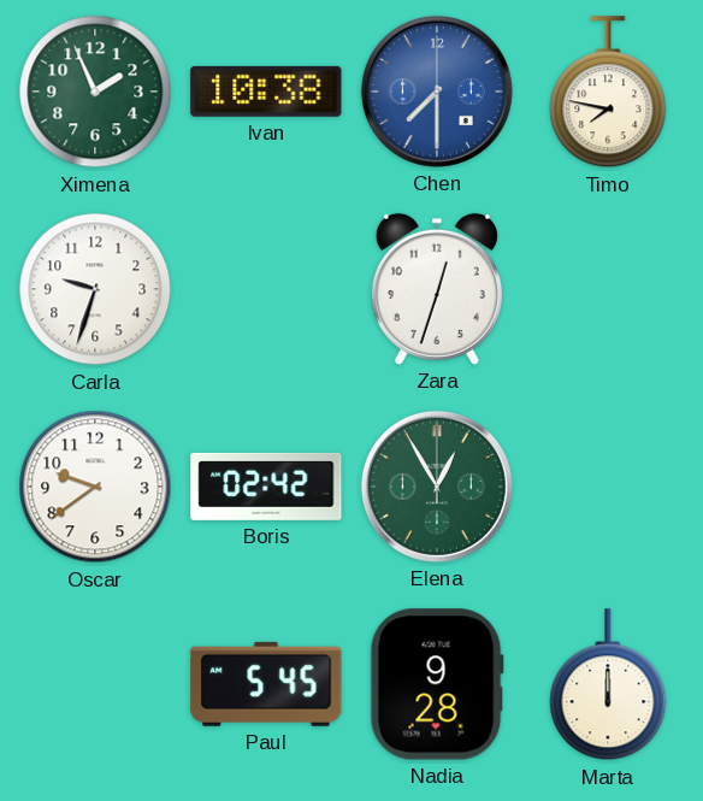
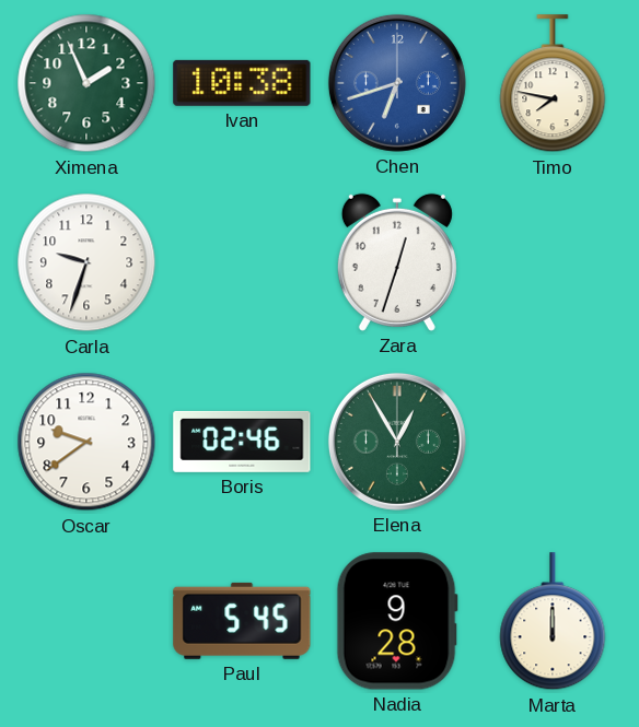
Chen: 7:30 -> 6:42
Boris: 02:42 -> 02:46
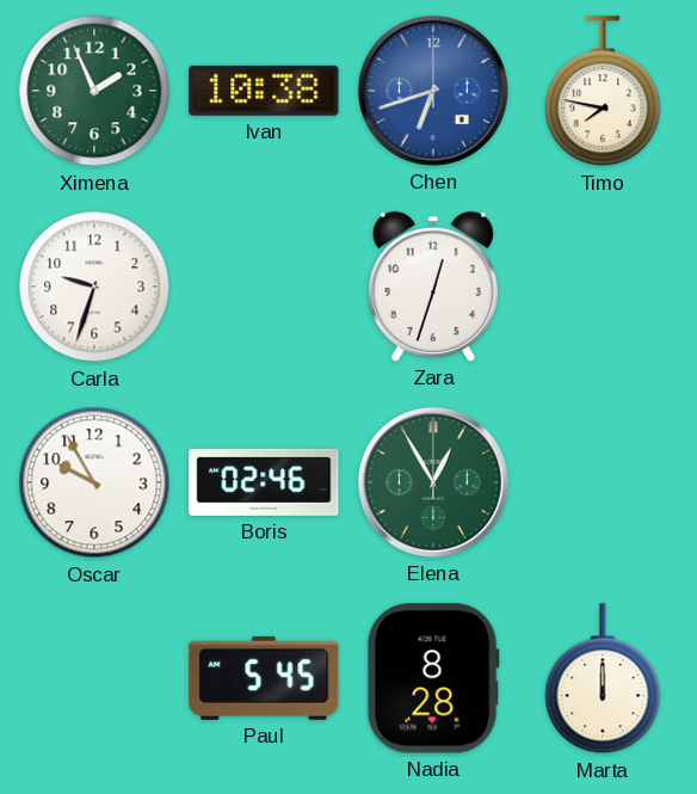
Oscar: 9:39 -> 9:55
Nadia: 9:28 -> 8:28
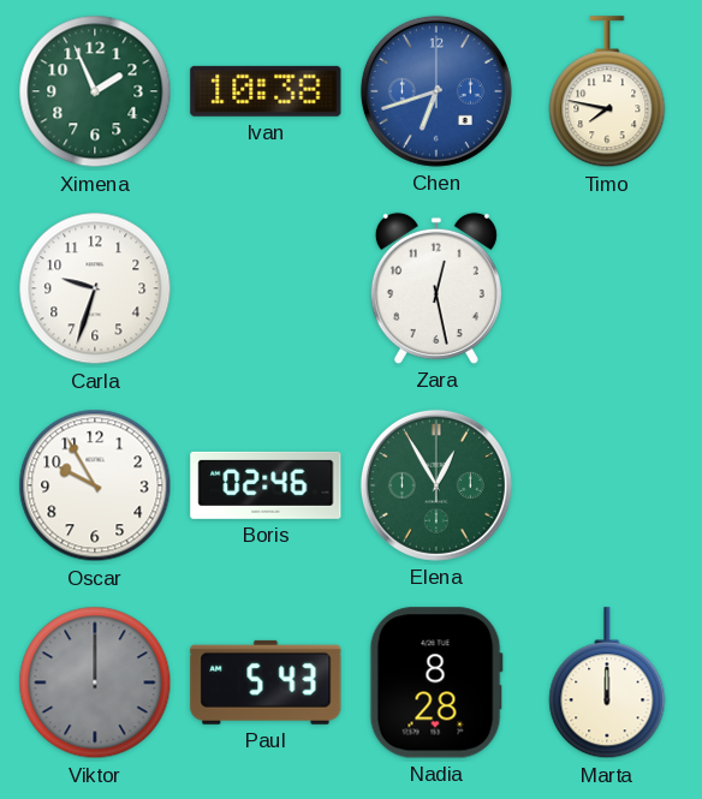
Zara: 12:33 -> 12:28
Viktor: none -> 12:00
Paul: 5:45 -> 5:43
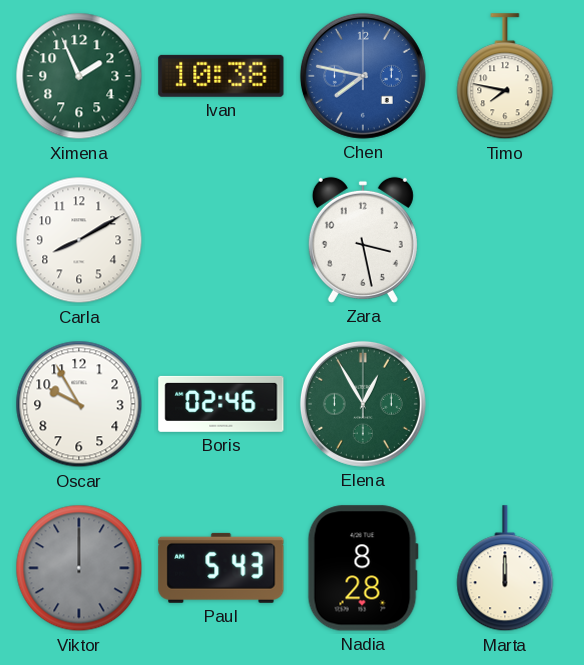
Chen: 6:42 -> 7:47
Carla: 9:33 -> 8:10
Zara: 12:28 -> 3:28
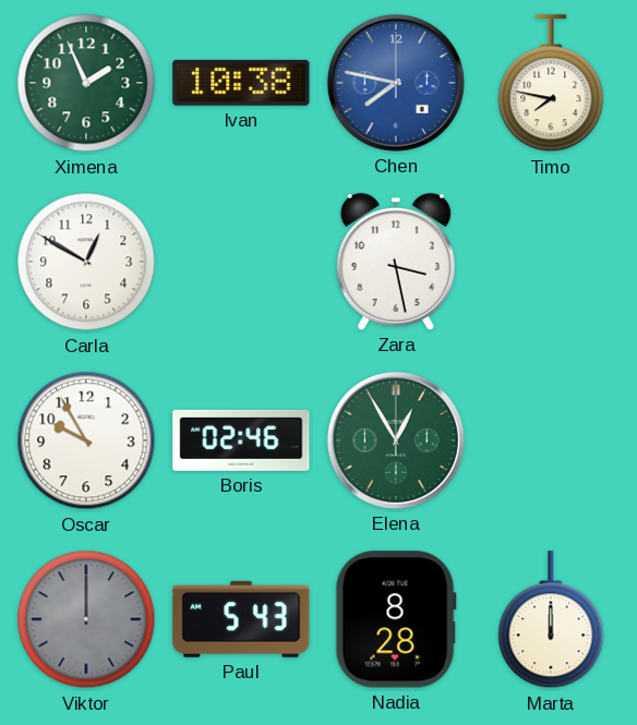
Carla: 8:10 -> 12:50
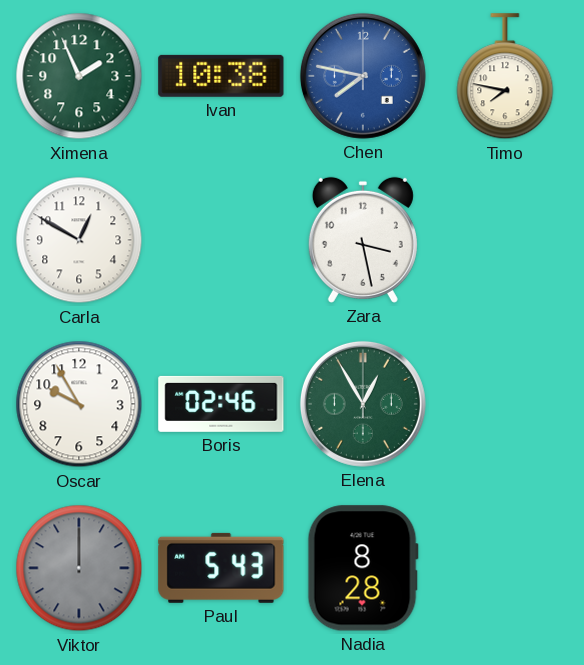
Marta: 12:00 -> none
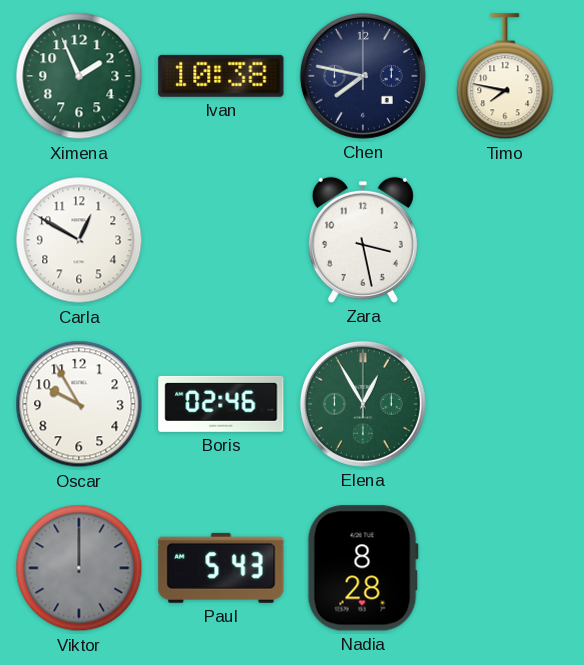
Chen dial: blue -> navy
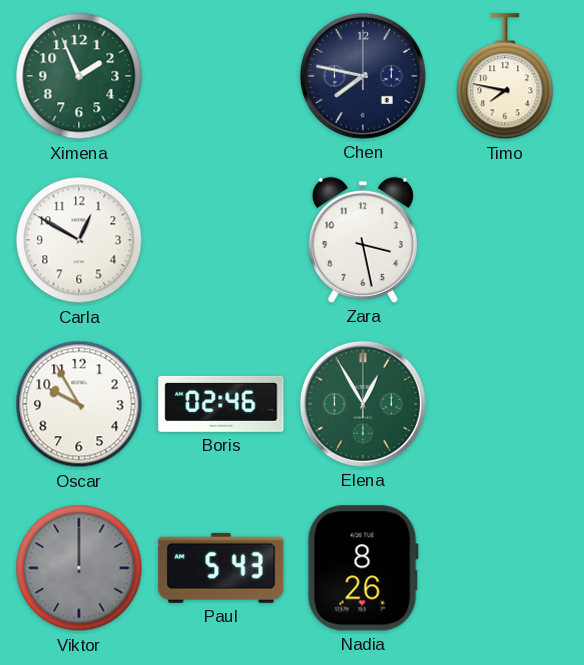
Ivan: 10:38 -> none
Nadia: 8:28 -> 8:26
